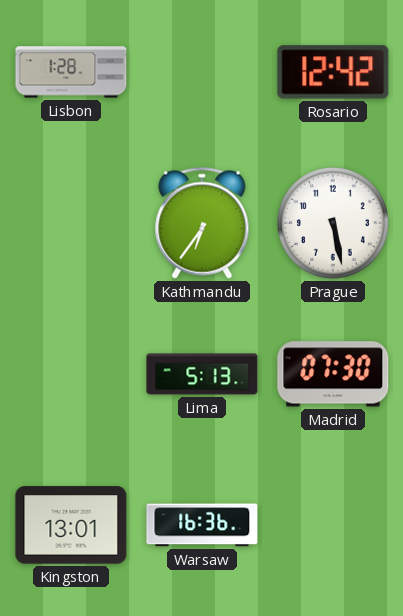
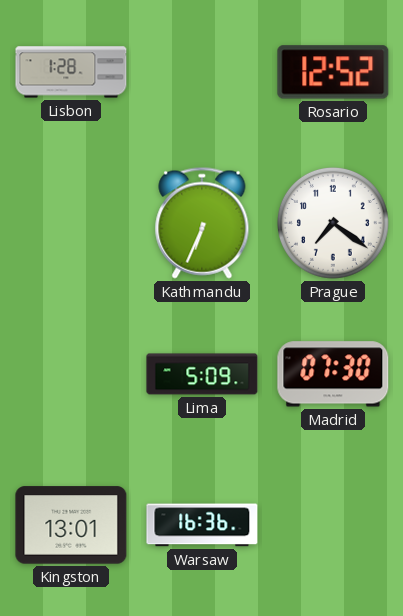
Rosario: 12:42 -> 12:52
Kathmandu: 6:36 -> 6:34
Prague: 5:28 -> 7:21
Lima: 5:13 -> 5:09
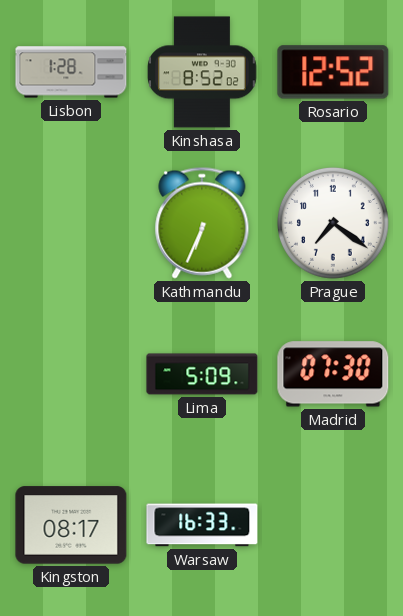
Kinshasa: none -> 8:52
Kingston: 13:01 -> 08:17
Warsaw: 16:36 -> 16:33
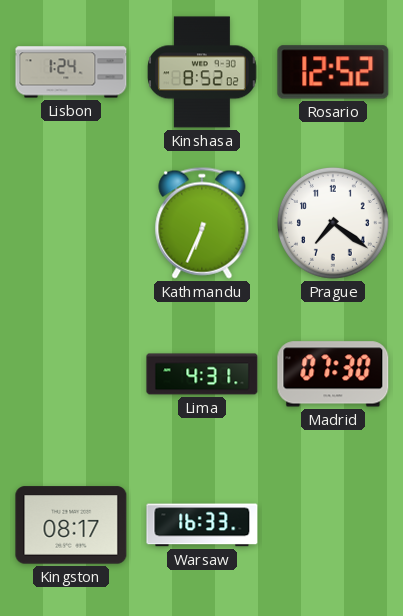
Lisbon: 1:28 -> 1:24
Lima: 5:09 -> 4:31
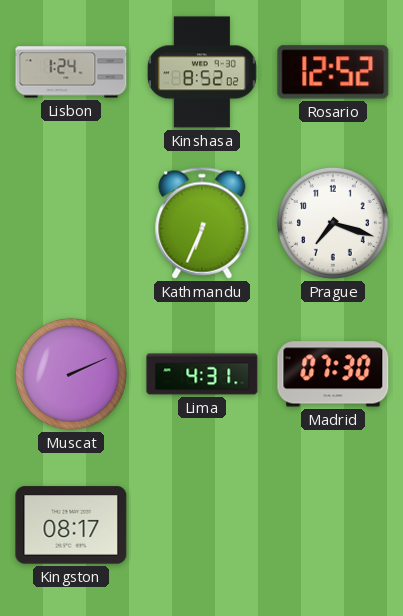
Prague: 7:21 -> 7:18
Muscat: none -> 2:11
Warsaw: 16:33 -> none
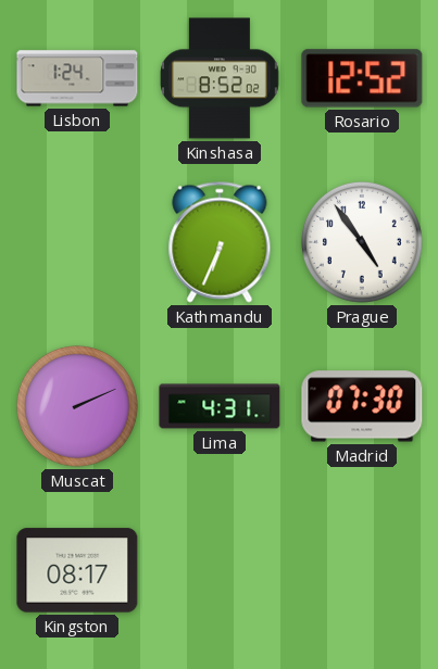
Prague: 7:18 -> 4:54
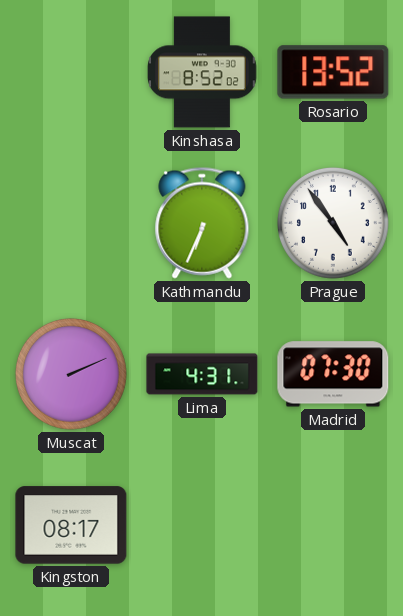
Lisbon: 1:24 -> none
Rosario: 12:52 -> 13:52
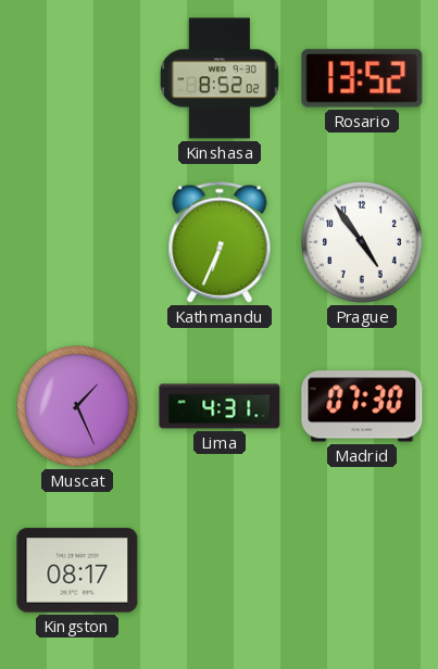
Muscat: 2:11 -> 1:26
